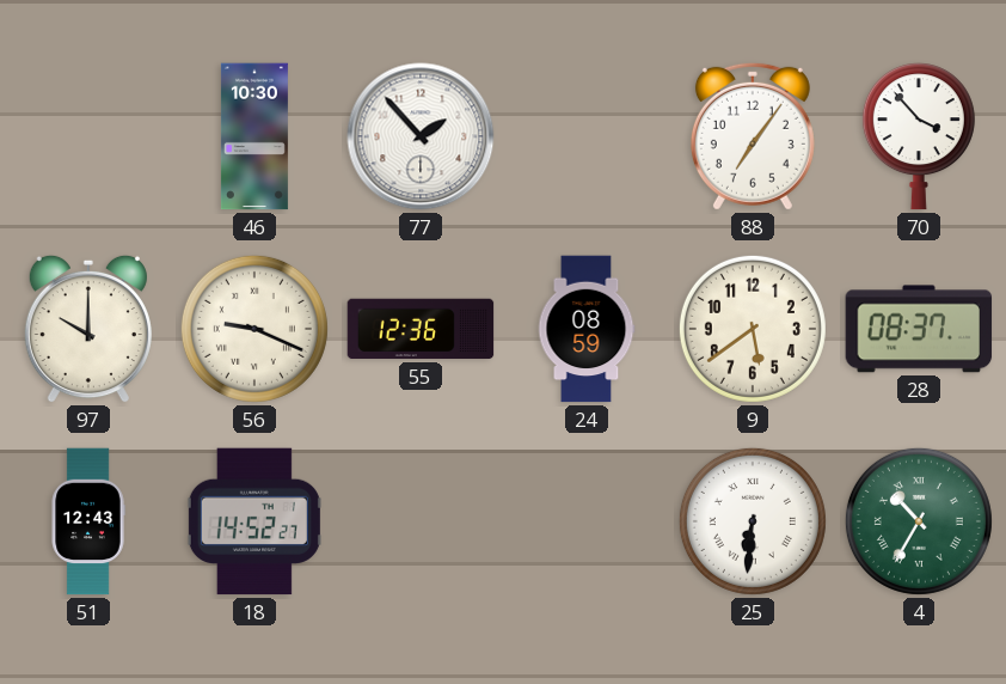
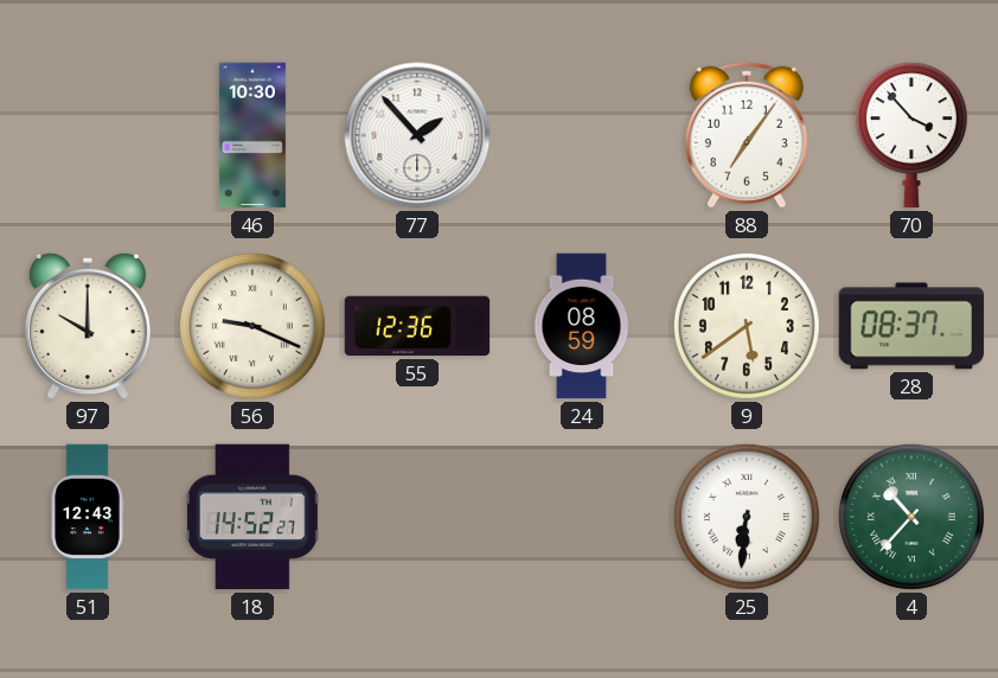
4: 10:35 -> 10:37
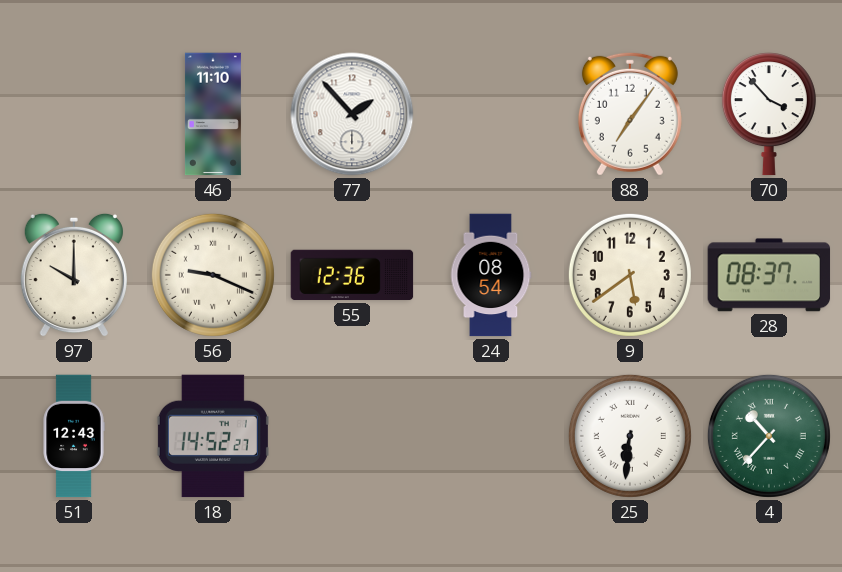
46: 10:30 -> 11:10
24: 08:59 -> 08:54
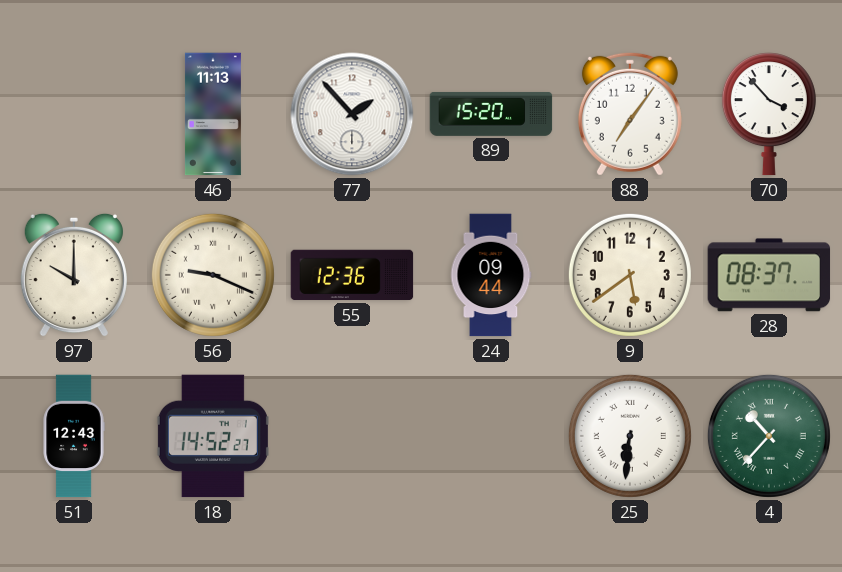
46: 11:10 -> 11:13
89: none -> 15:20
24: 08:54 -> 09:44
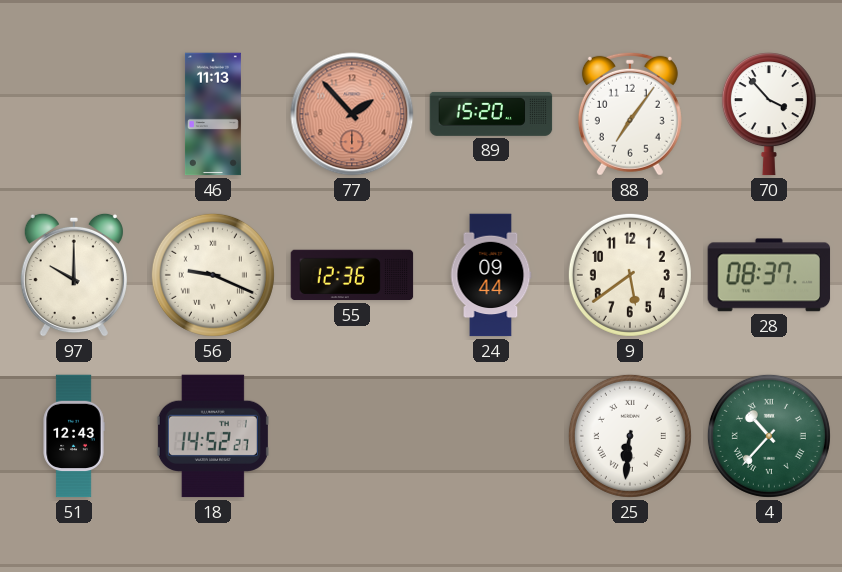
77 dial: white -> salmon
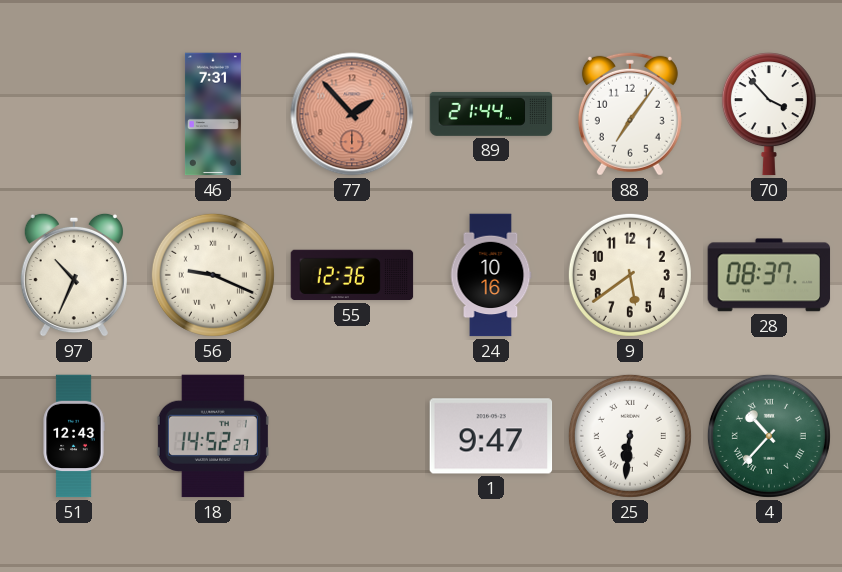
46: 11:13 -> 7:31
89: 15:20 -> 21:44
97: 10:00 -> 10:34
24: 09:44 -> 10:16
1: none -> 9:47
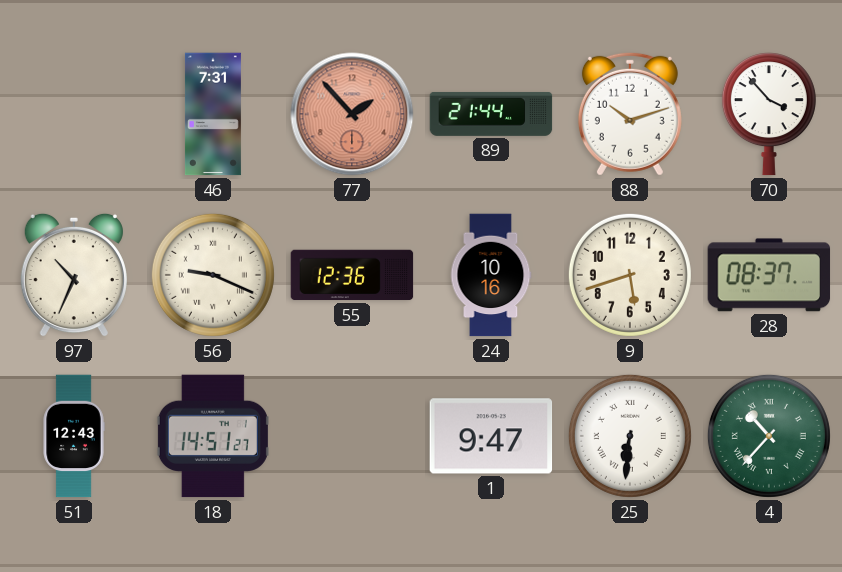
88: 7:06 -> 10:12
9: 5:39 -> 5:42
18: 14:52 -> 14:51
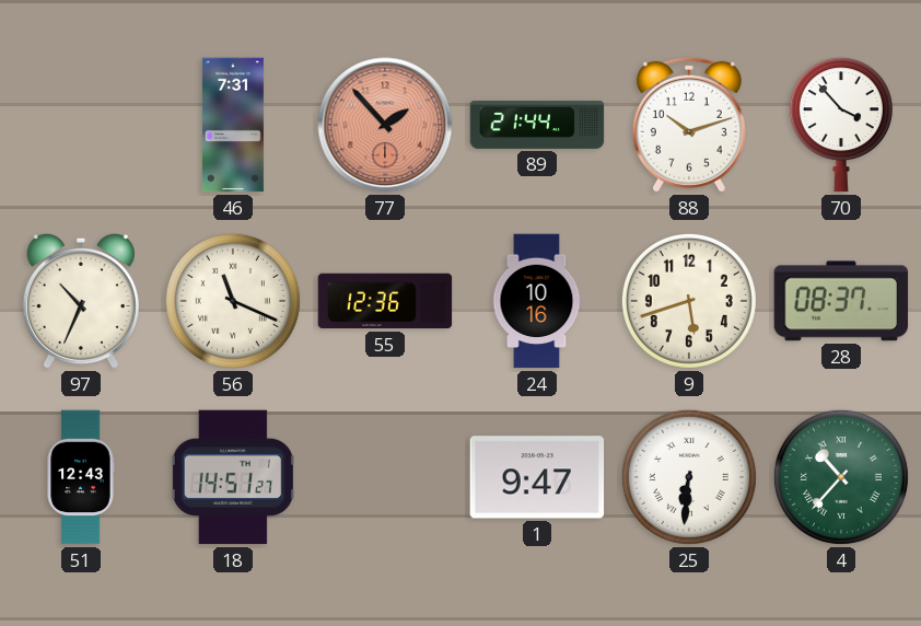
56: 9:19 -> 11:19
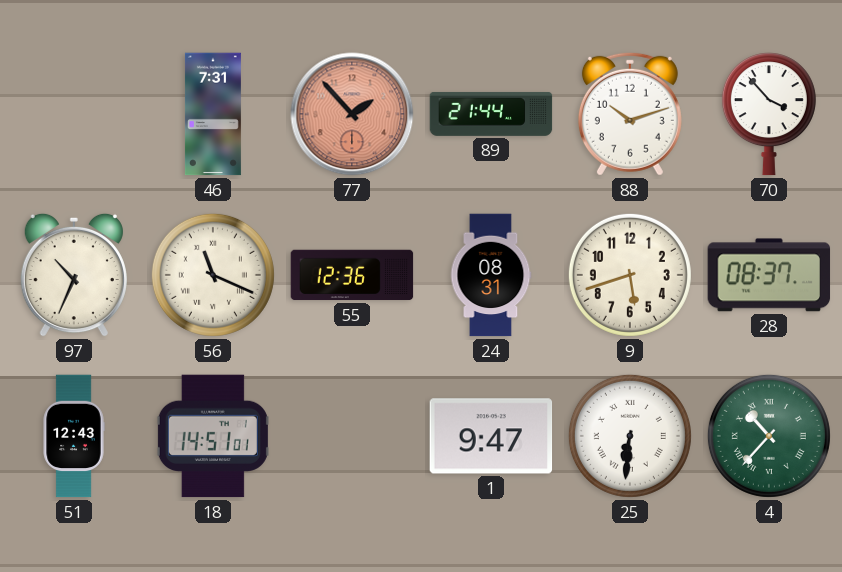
24: 10:16 -> 08:31
18: 14:51:27 -> 14:51:01
